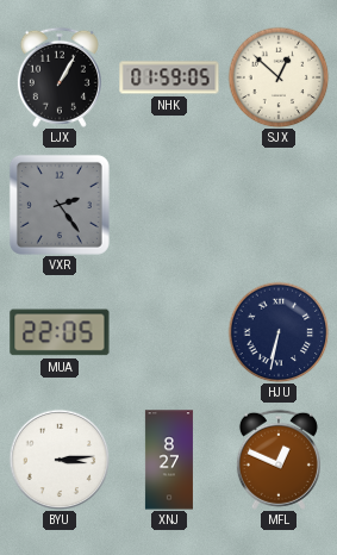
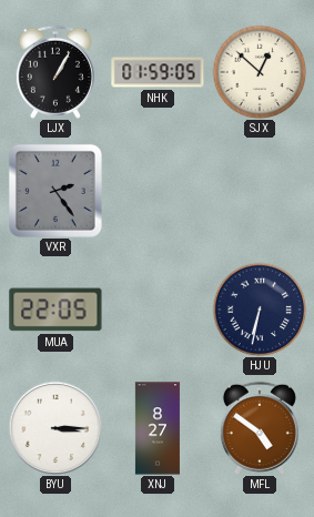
BYU: 3:14 -> 3:15
MFL: 12:49 -> 4:51
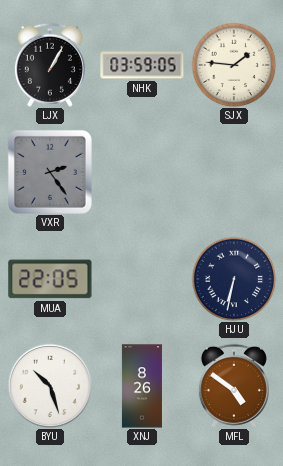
NHK: 01:59 -> 03:59
SJX: 12:52 -> 1:46
BYU: 3:15 -> 10:27
XNJ: 8:27 -> 8:26
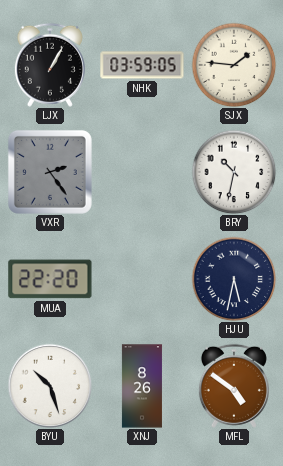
BRY: none -> 10:32
MUA: 22:05 -> 22:20
HJU: 6:32 -> 5:32
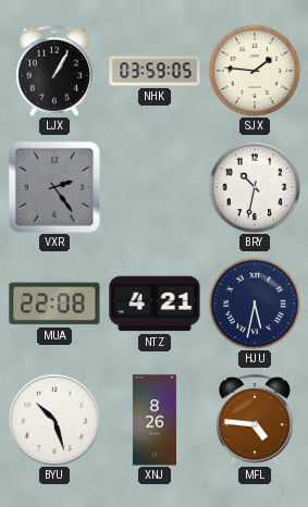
MUA: 22:20 -> 22:08
NTZ: none -> 4:21
MFL: 4:51 -> 4:46
